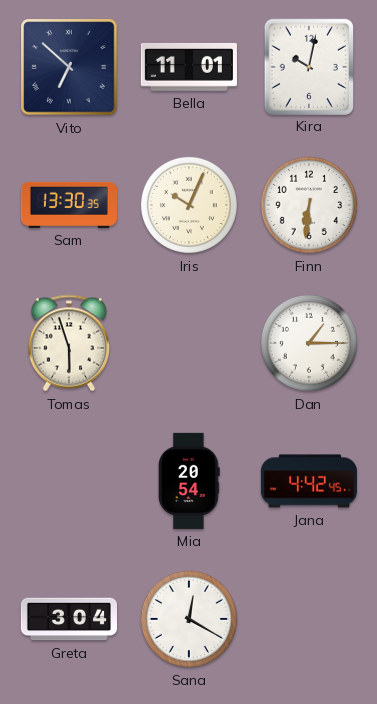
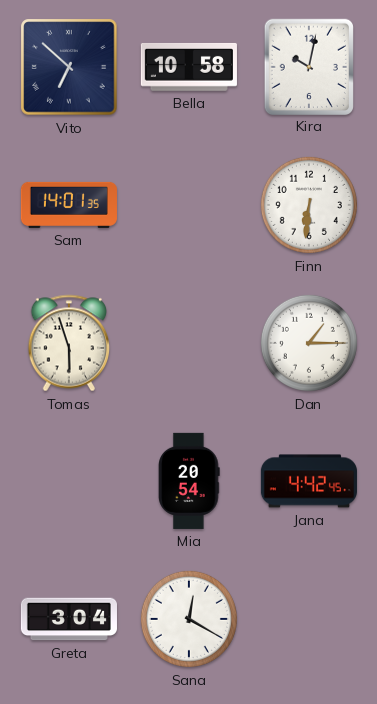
Bella: 11:01 -> 10:58
Sam: 13:30 -> 14:01
Iris: 10:04 -> none
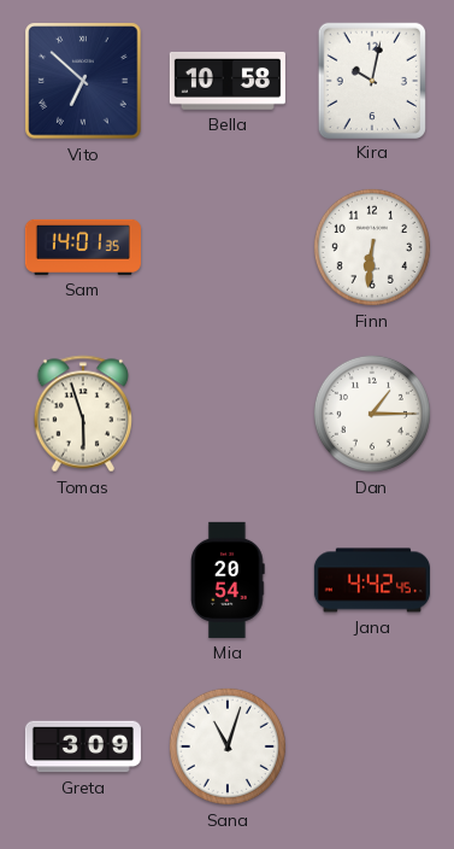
Greta: 3:04 -> 3:09
Sana: 12:20 -> 11:03
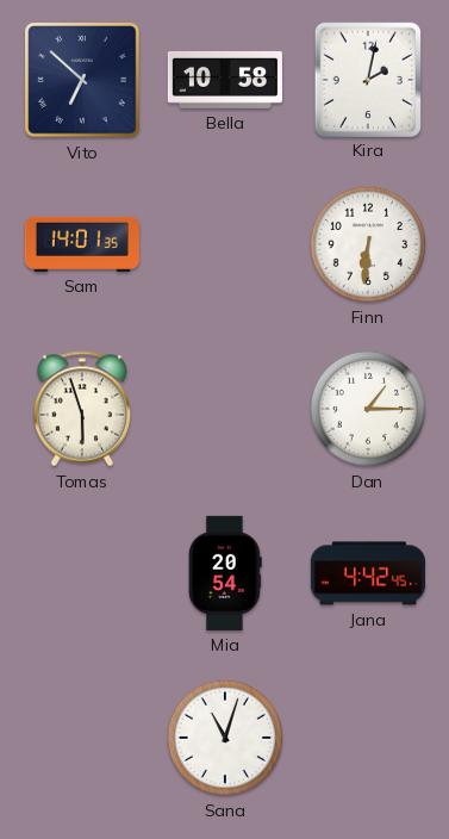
Kira: 10:02 -> 2:02
Greta: 3:09 -> none
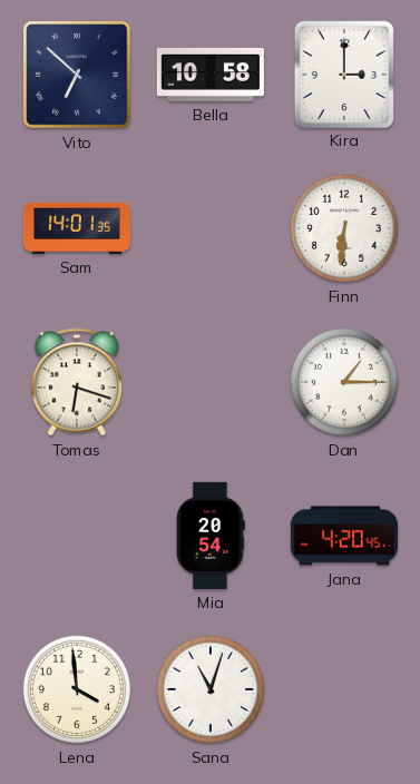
Kira: 2:02 -> 3:00
Tomas: 5:57 -> 6:18
Jana: 4:42 -> 4:20
Lena: none -> 3:59
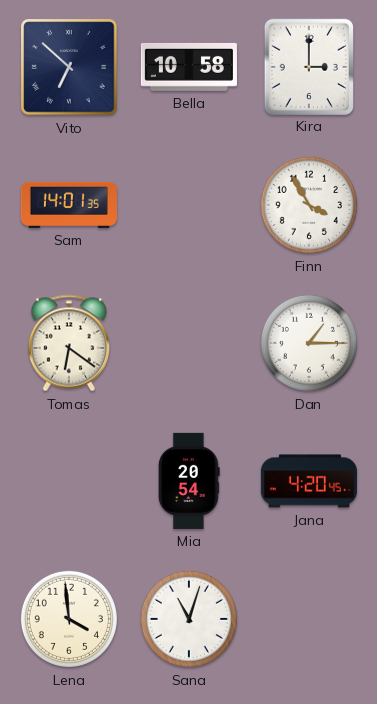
Finn: 6:31 -> 3:55
Tomas: 6:18 -> 6:21
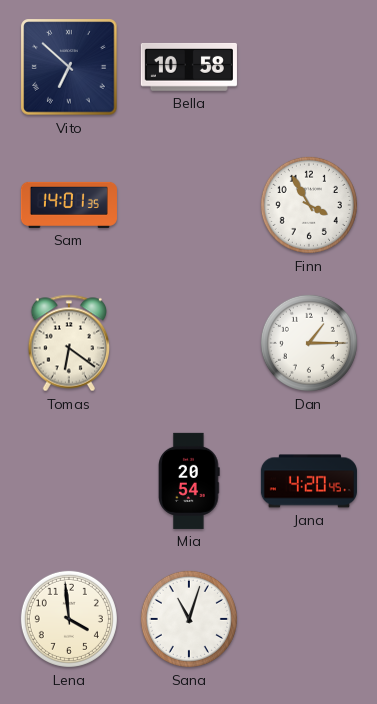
Kira: 3:00 -> none
